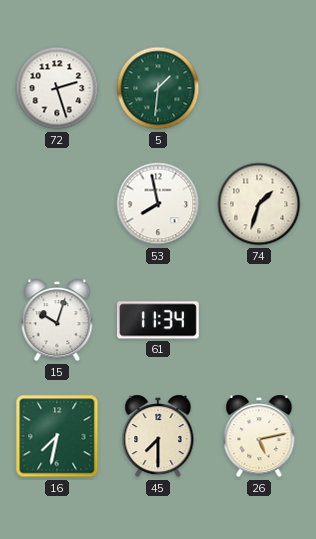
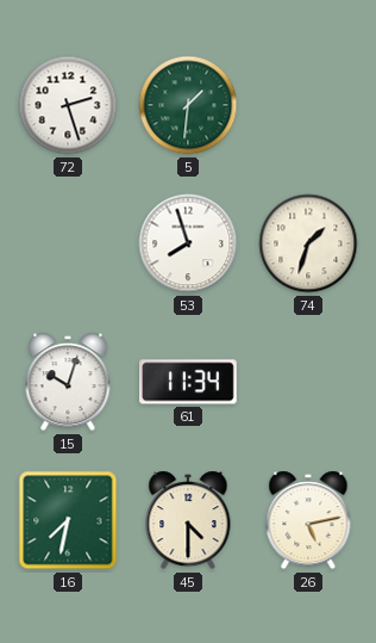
53: 7:58 -> 7:57
45: 7:30 -> 4:30
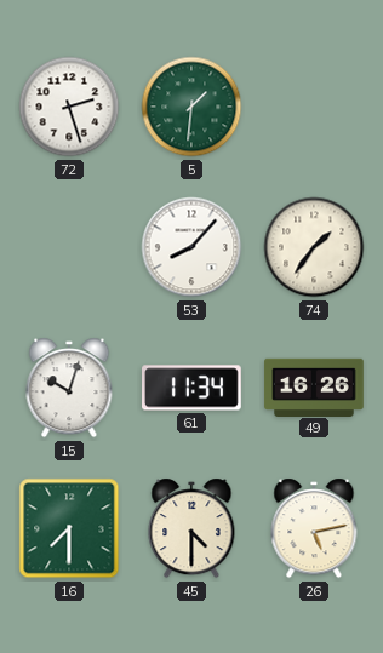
53: 7:57 -> 8:07
74: 1:33 -> 1:36
49: none -> 16:26
16: 7:32 -> 7:30
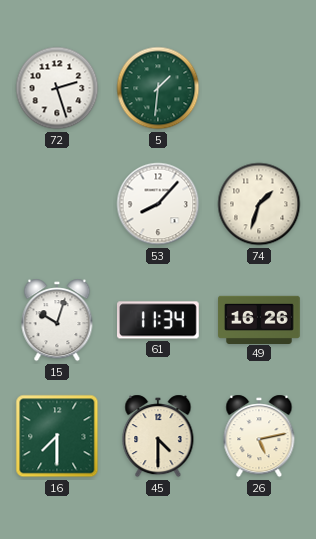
74: 1:36 -> 1:33
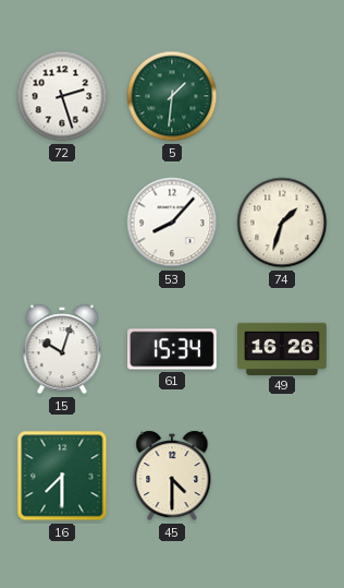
61: 11:34 -> 15:34
26: 5:13 -> none
